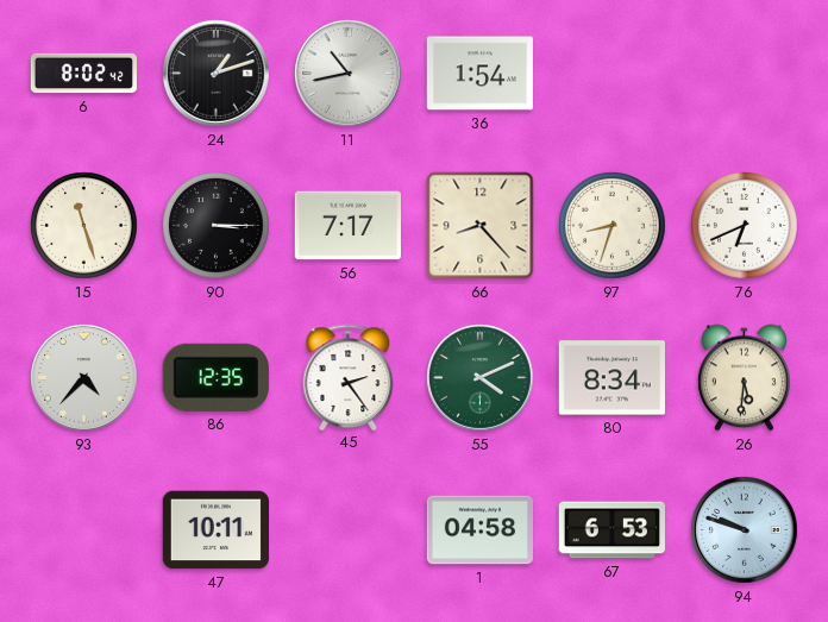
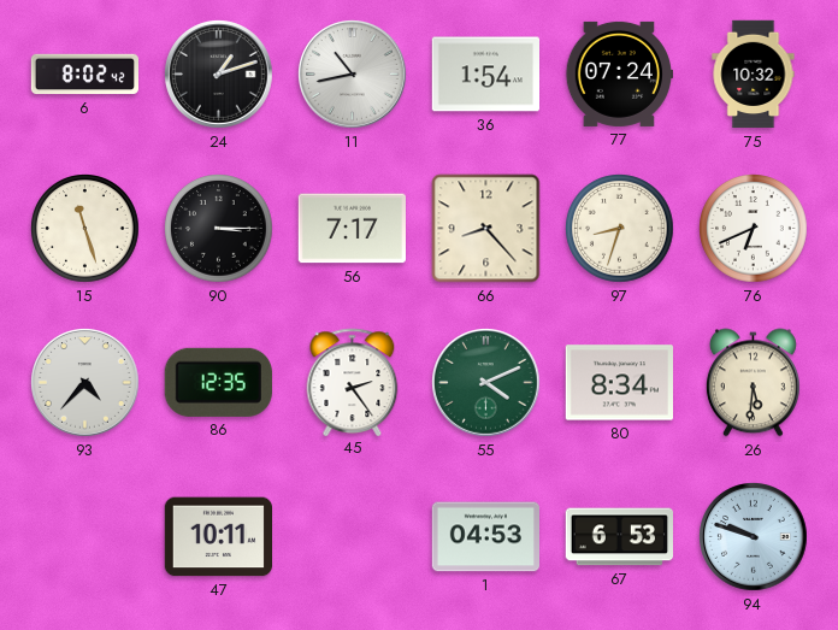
77: none -> 07:24
75: none -> 10:32
1: 04:58 -> 04:53
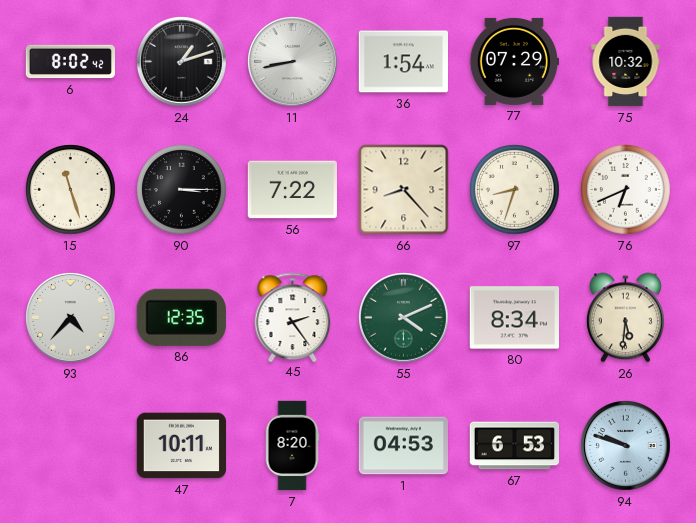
11: 10:43 -> 8:43
77: 07:24 -> 07:29
56: 7:17 -> 7:22
7: none -> 8:20
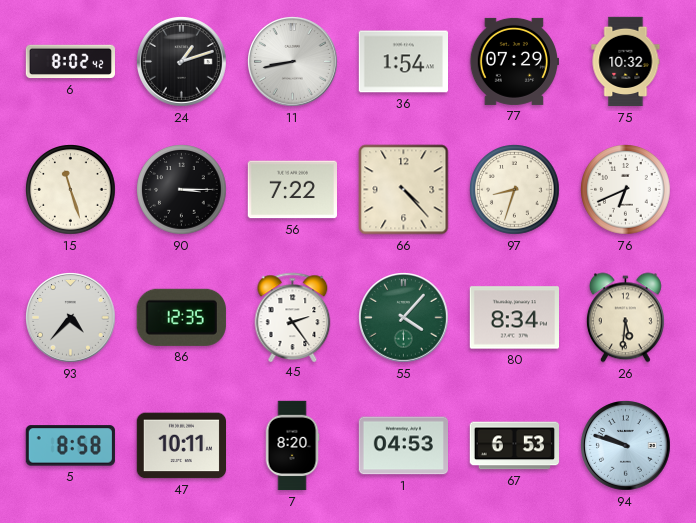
66: 8:23 -> 4:23
55: 4:11 -> 4:07
5: none -> 8:58
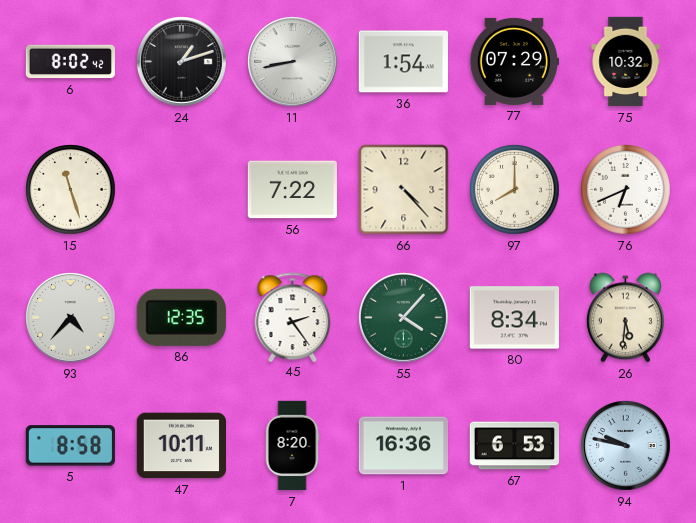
90: 3:15 -> none
97: 8:33 -> 8:00
1: 04:53 -> 16:36
94: 9:48 -> 9:47
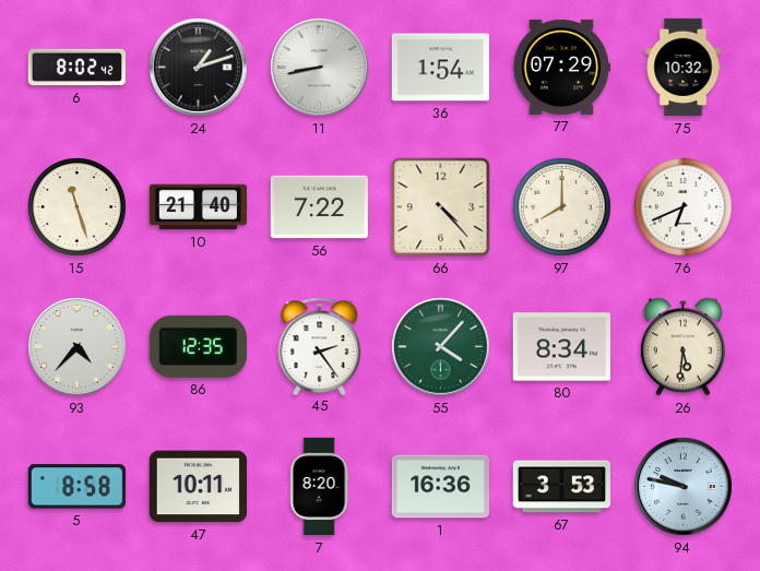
10: none -> 21:40
67: 6:53 -> 3:53
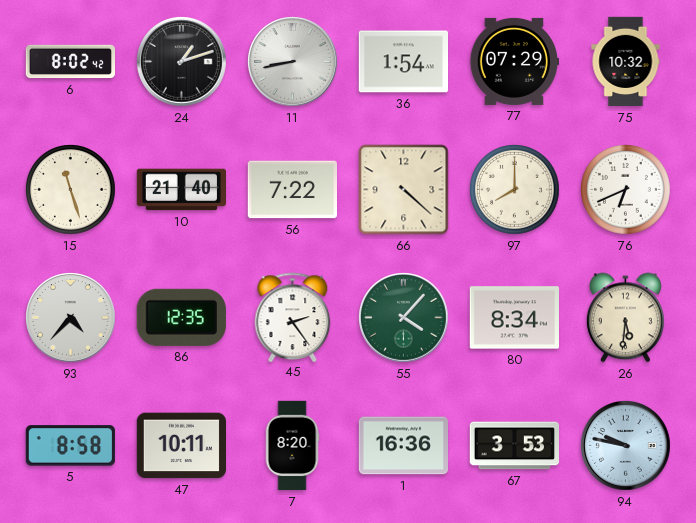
66: 4:23 -> 4:22
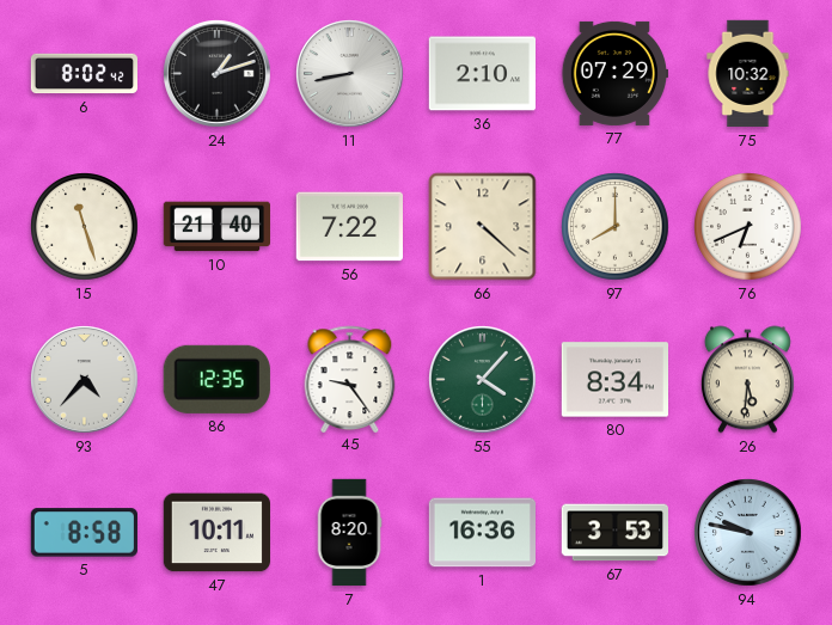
36: 1:54 -> 2:10
45: 2:24 -> 9:24
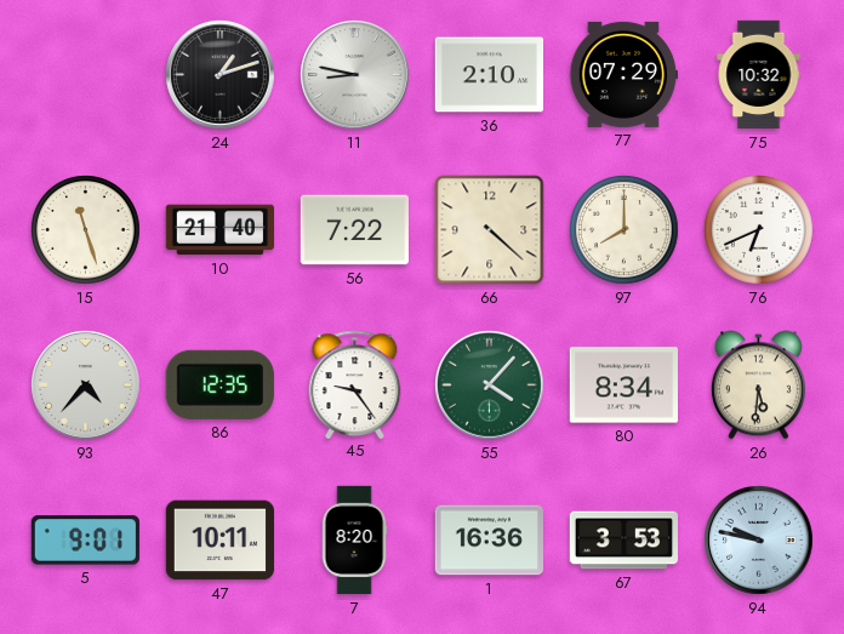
6: 8:02 -> none
11: 8:43 -> 8:47
5: 8:58 -> 9:01
